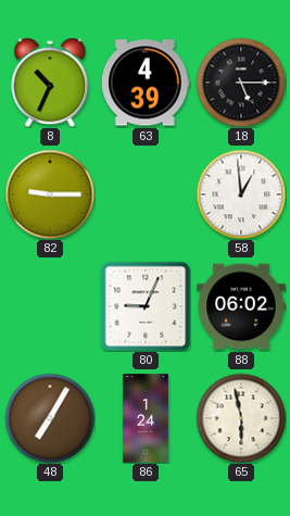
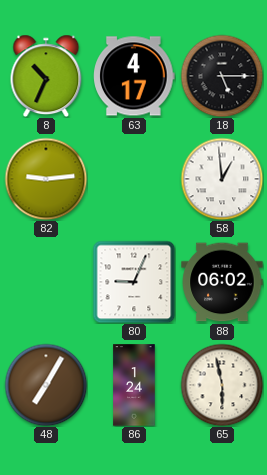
63: 4:39 -> 4:17
82: 9:15 -> 9:14
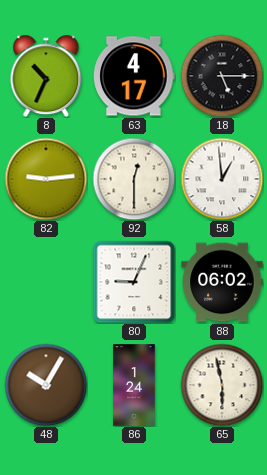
92: none -> 12:30
48: 7:05 -> 10:05
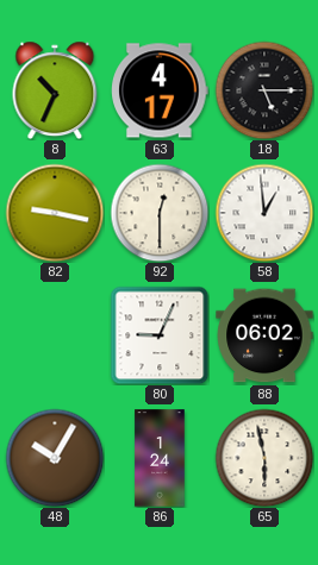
82: 9:14 -> 9:17
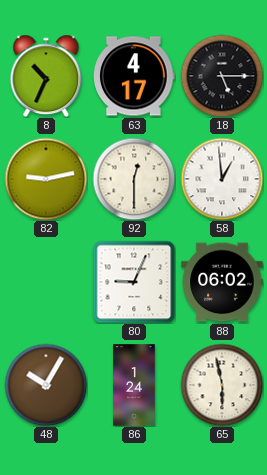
82: 9:17 -> 9:13
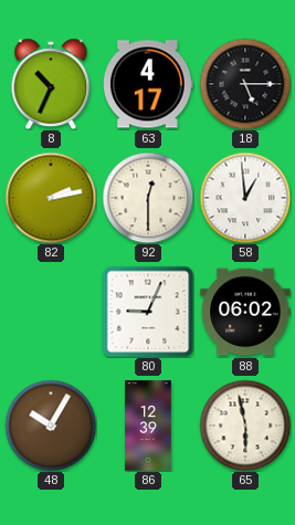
82: 9:13 -> 2:13
86: 1:24 -> 12:39
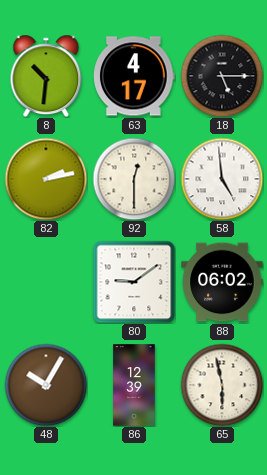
8: 10:34 -> 10:31
58: 12:59 -> 4:59
80: 9:04 -> 9:09
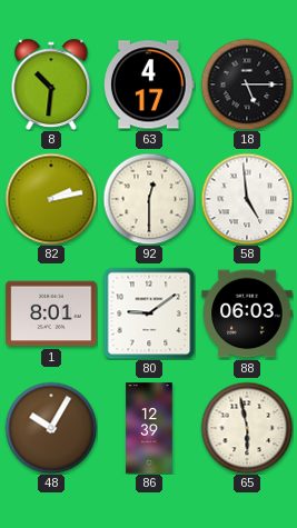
1: none -> 8:01
88: 06:02 -> 06:03
